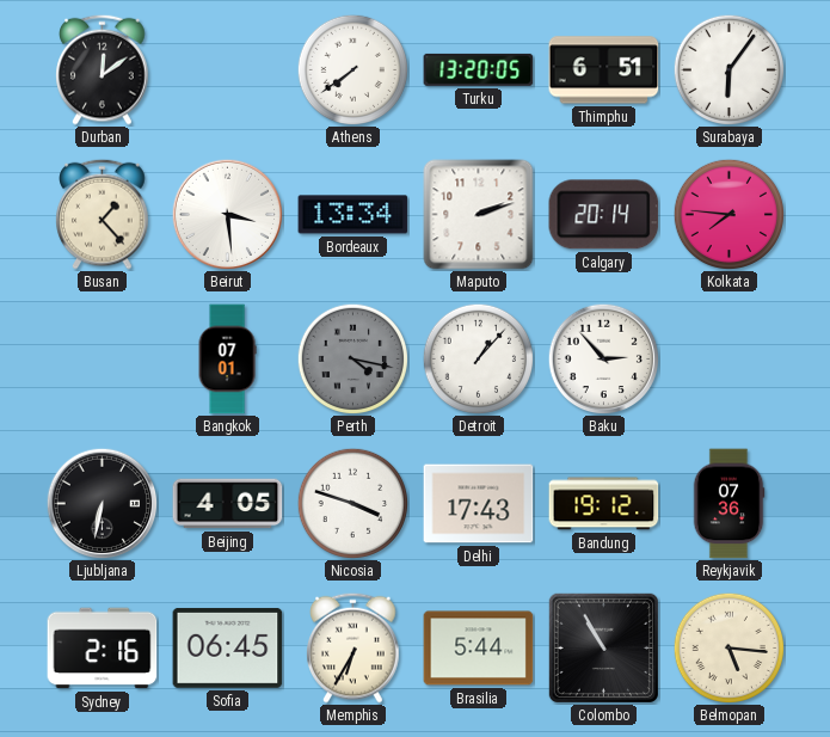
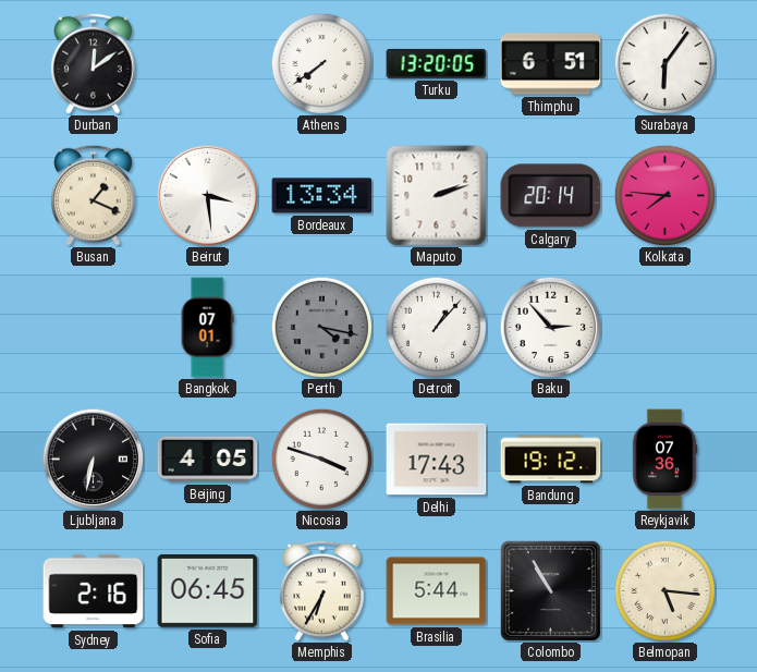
Busan: 1:23 -> 1:19
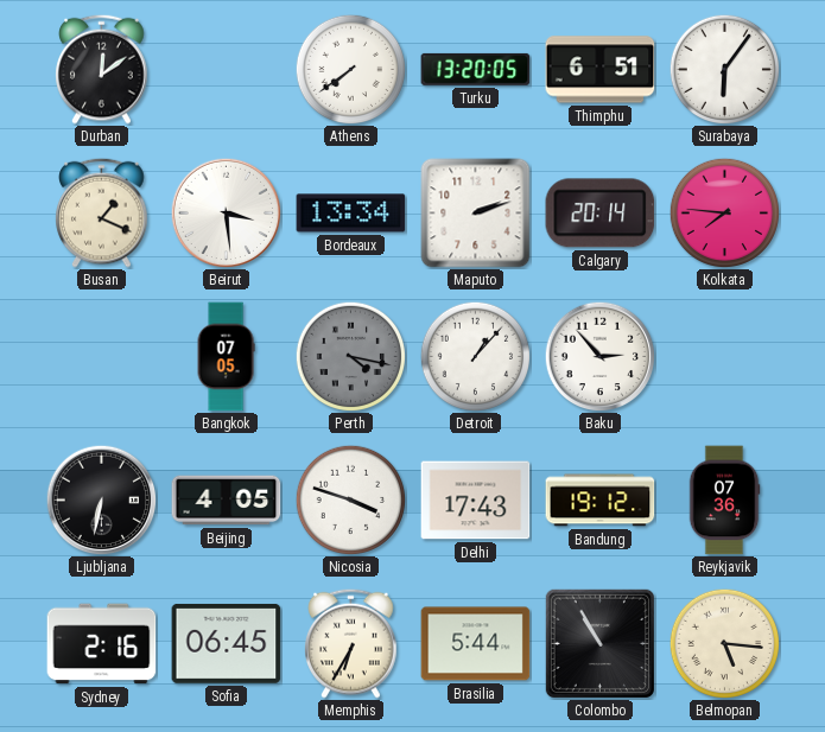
Bangkok: 07:01 -> 07:05
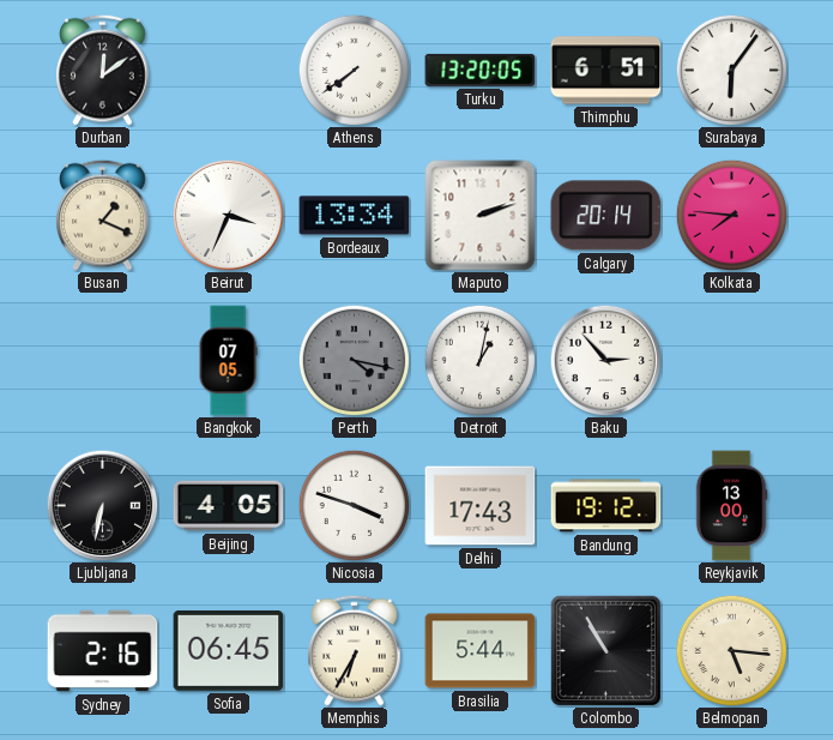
Beirut: 3:29 -> 3:34
Detroit: 1:07 -> 1:02
Reykjavik: 07:36 -> 13:00
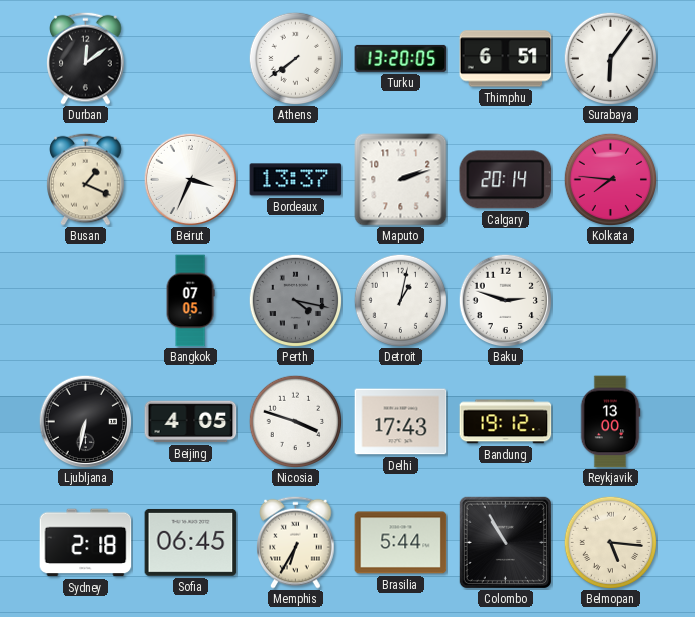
Bordeaux: 13:34 -> 13:37
Baku: 2:53 -> 2:48
Sydney: 2:16 -> 2:18
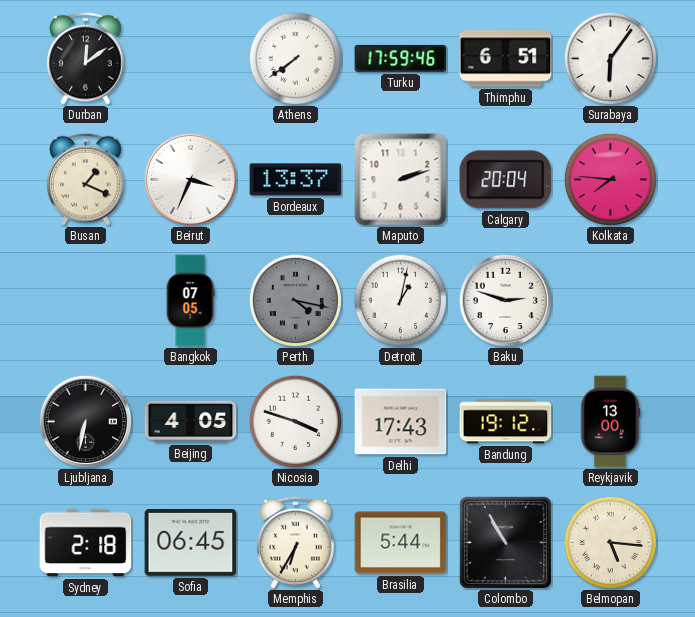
Turku: 13:20 -> 17:59
Calgary: 20:14 -> 20:04
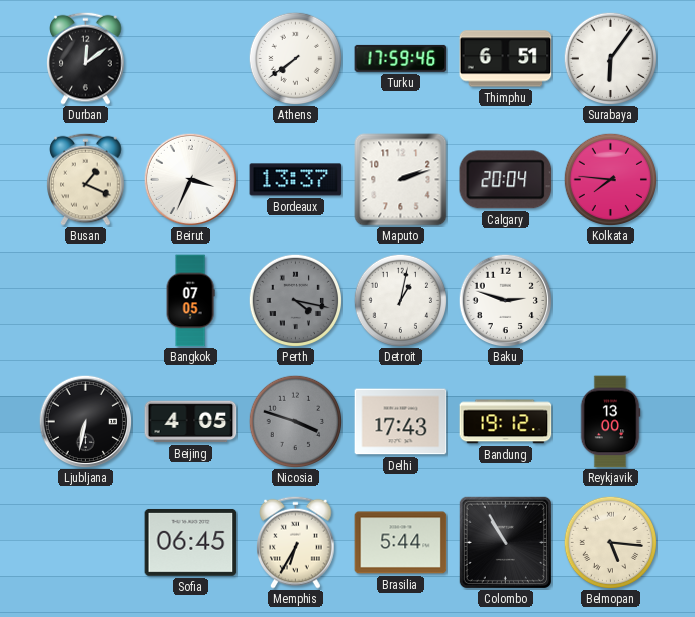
Nicosia dial: white -> grey
Sydney: 2:18 -> none
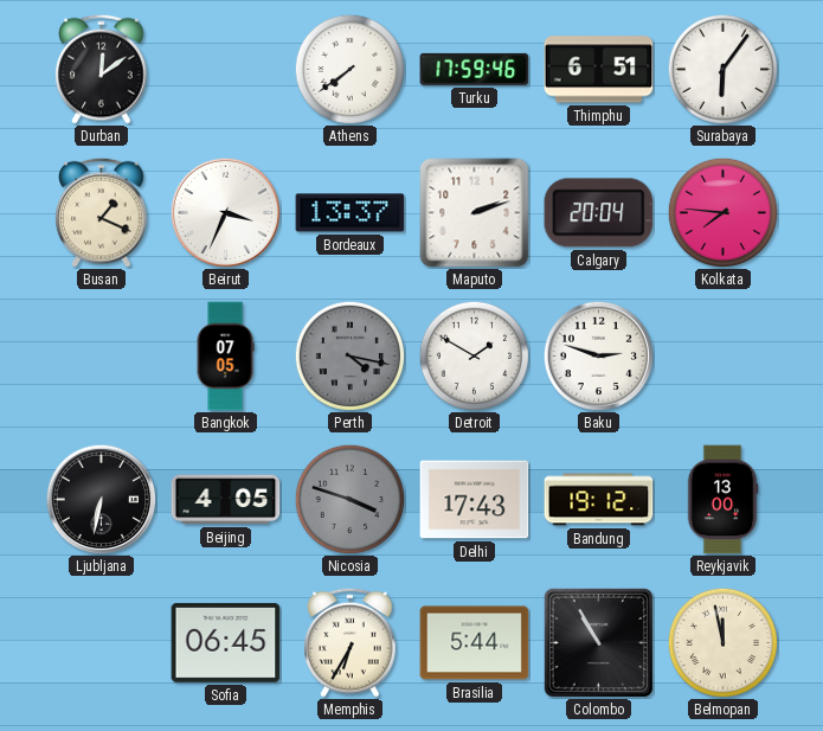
Detroit: 1:02 -> 1:50
Belmopan: 5:16 -> 11:58
